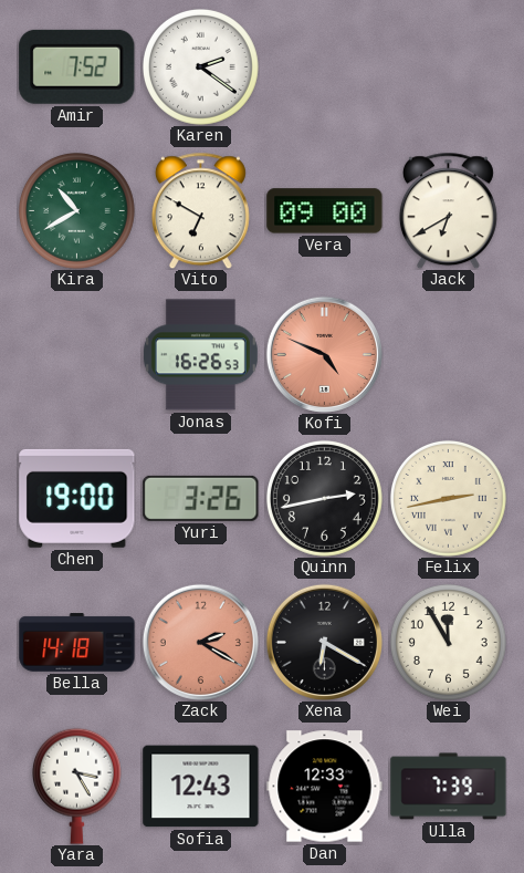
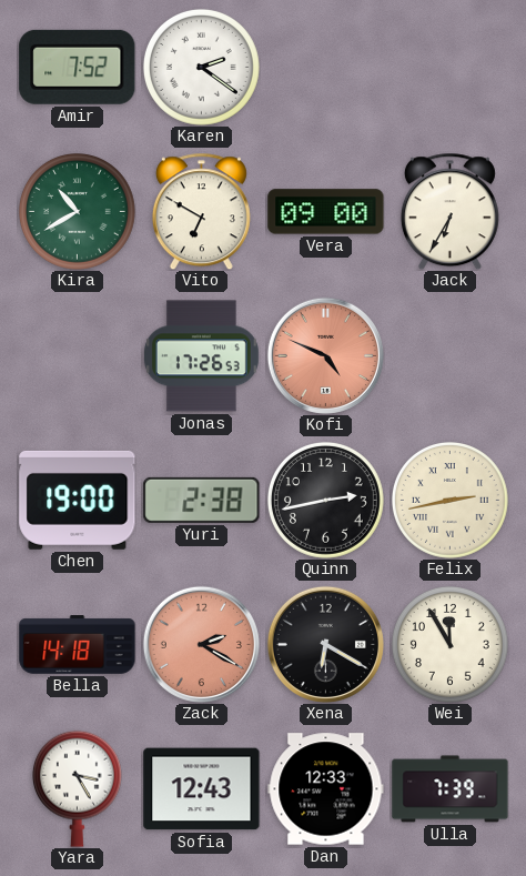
Jack: 6:40 -> 6:35
Jonas: 16:26 -> 17:26
Yuri: 3:26 -> 2:38
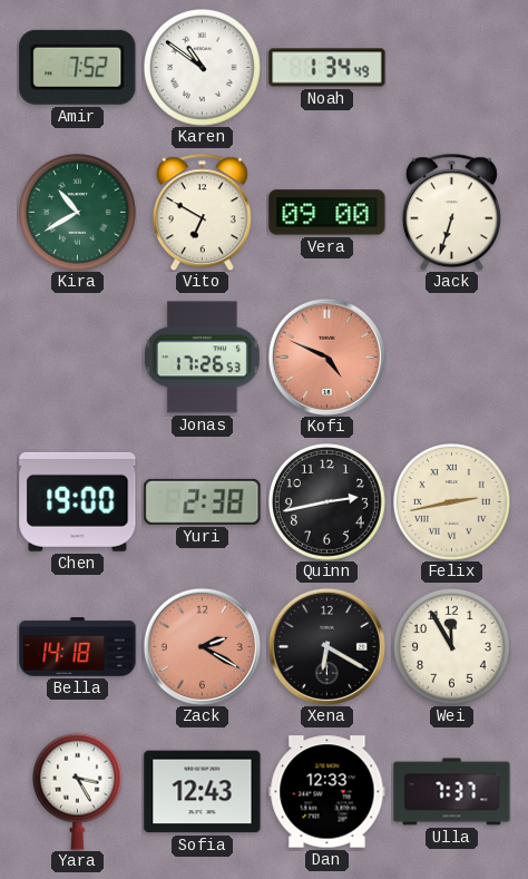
Karen: 2:21 -> 10:51
Noah: none -> 1:34
Jack: 6:35 -> 6:33
Ulla: 7:39 -> 7:37
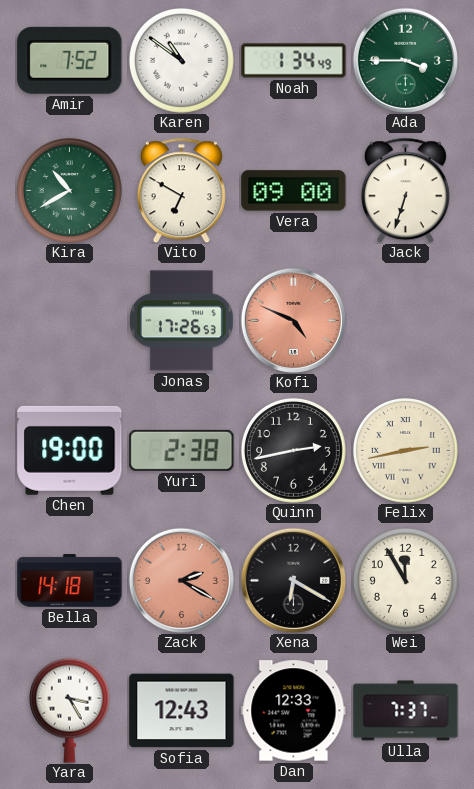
Ada: none -> 3:45
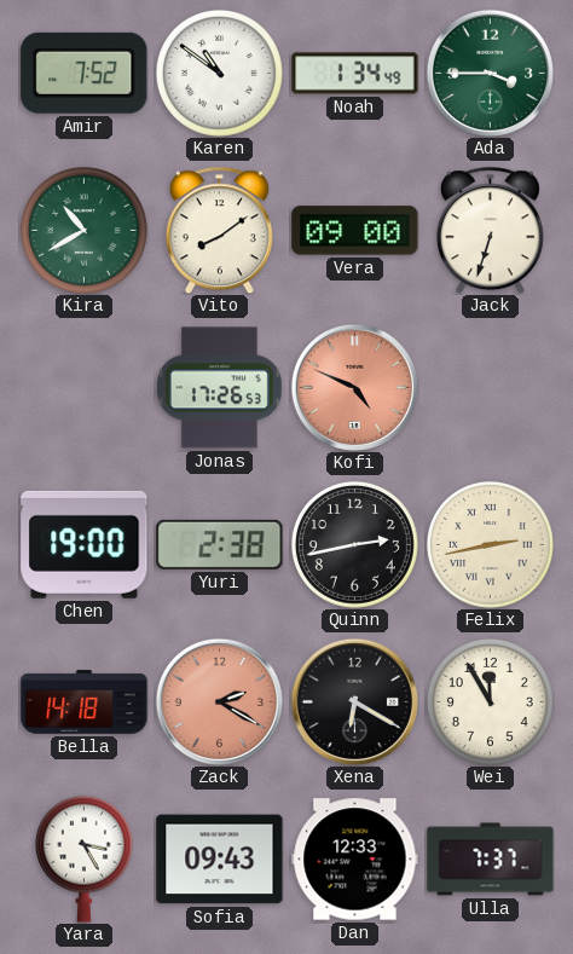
Vito: 6:50 -> 8:09
Sofia: 12:43 -> 09:43
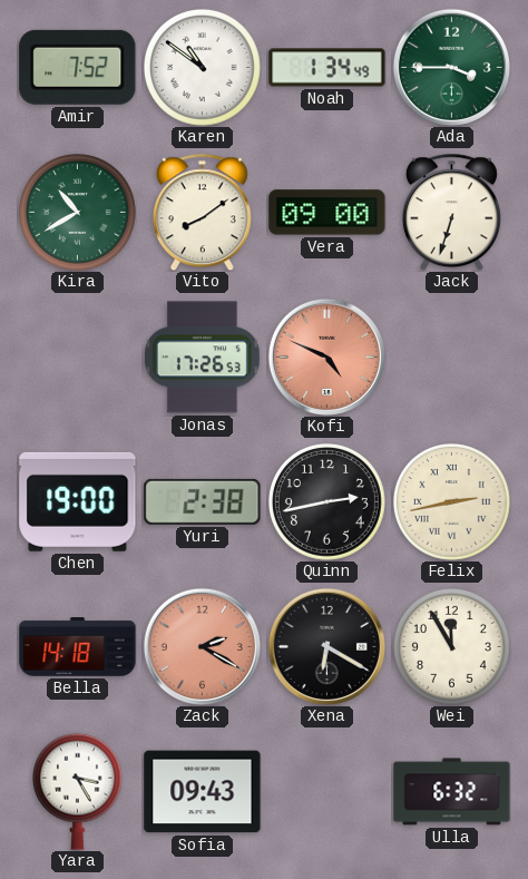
Dan: 12:33 -> none
Ulla: 7:37 -> 6:32
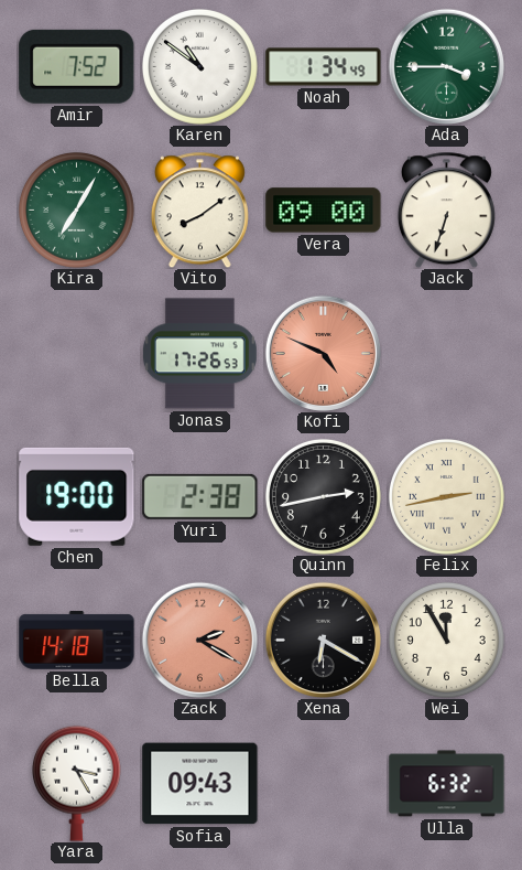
Kira: 10:40 -> 7:05
